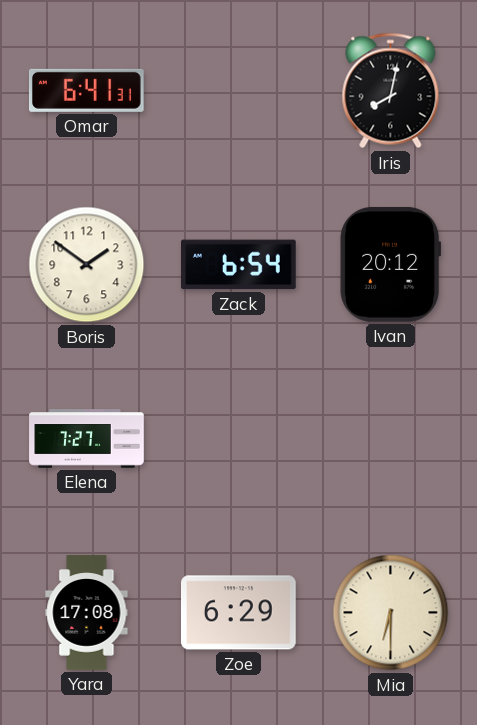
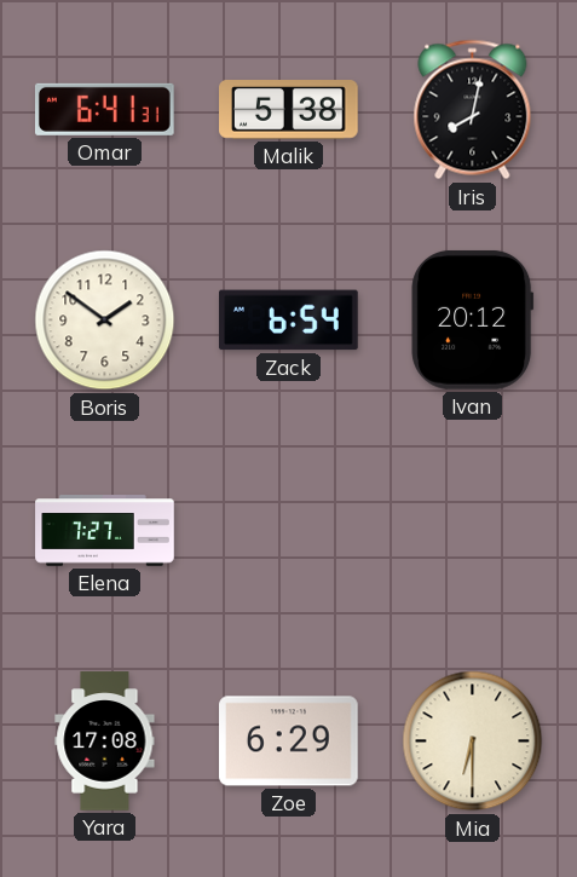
Malik: none -> 5:38
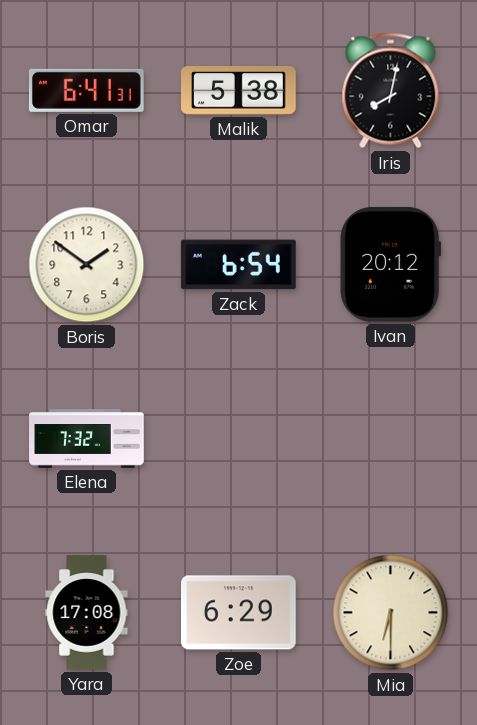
Elena: 7:27 -> 7:32
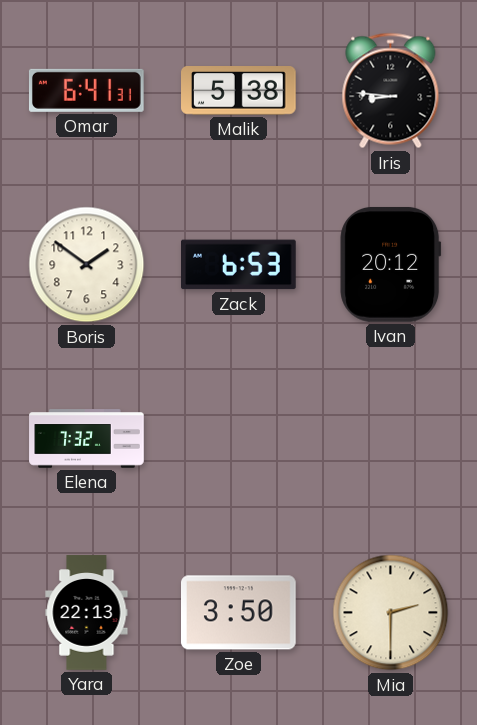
Iris: 8:02 -> 8:46
Zack: 6:54 -> 6:53
Yara: 17:08 -> 22:13
Zoe: 6:29 -> 3:50
Mia: 6:30 -> 2:30
